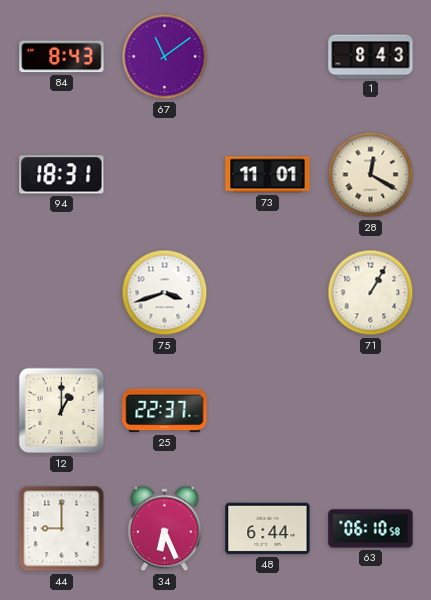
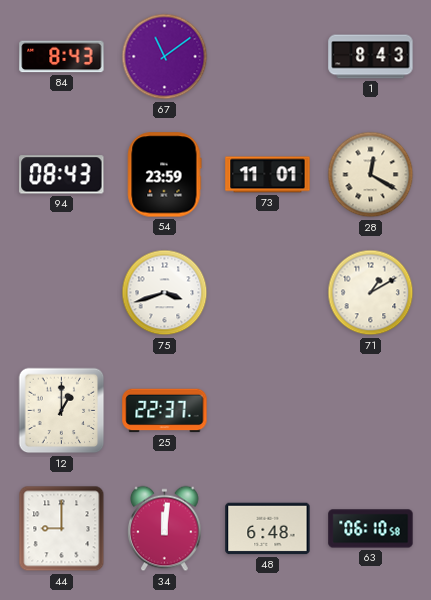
94: 18:31 -> 08:43
54: none -> 23:59
71: 1:05 -> 1:10
34: 6:26 -> 12:01
48: 6:44 -> 6:48
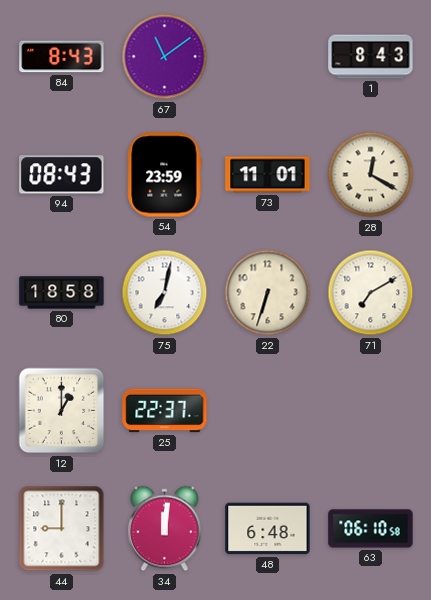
80: none -> 18:58
75: 3:42 -> 7:02
22: none -> 6:33
71: 1:10 -> 7:10
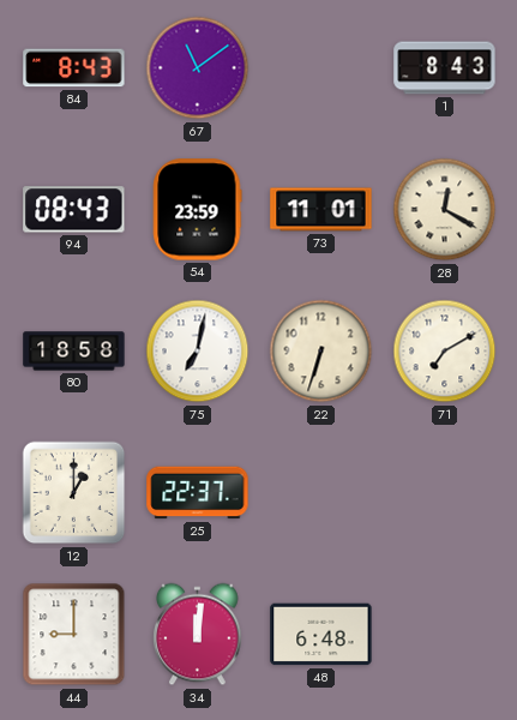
63: 06:10 -> none
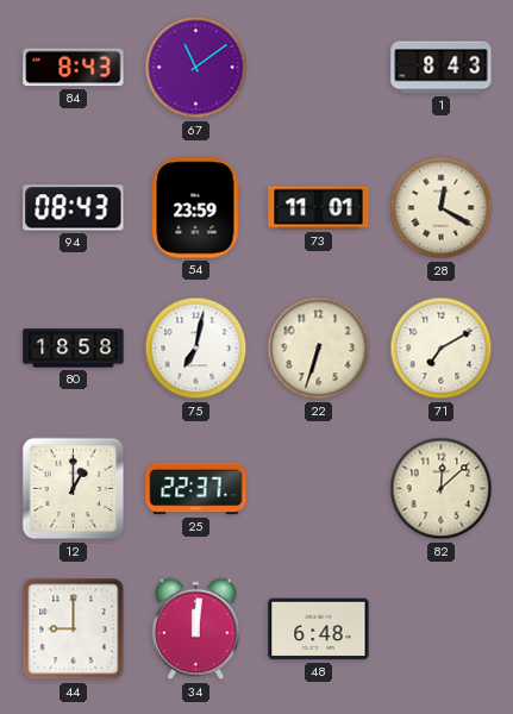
82: none -> 12:08
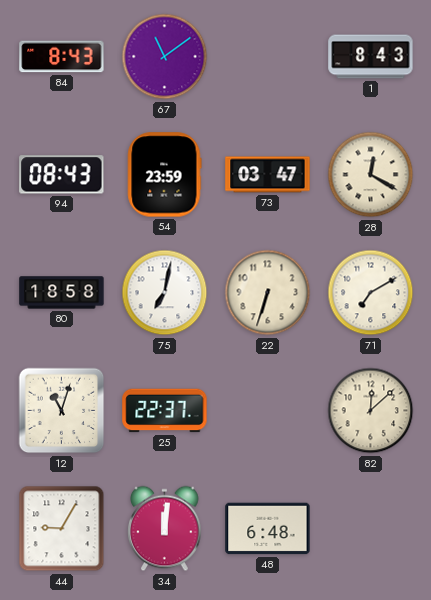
73: 11:01 -> 03:47
12: 1:00 -> 11:03
44: 9:00 -> 9:05
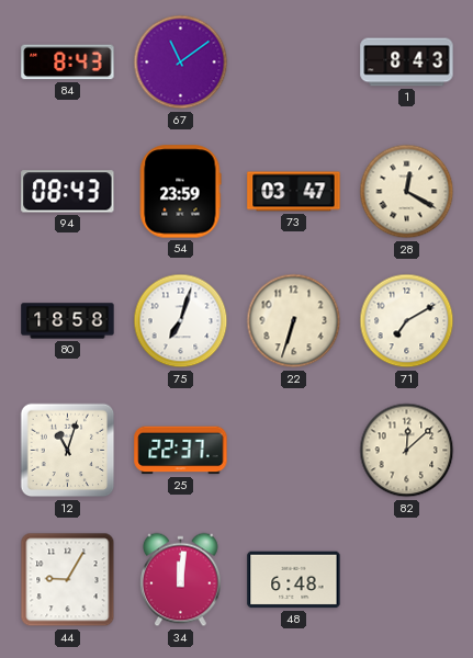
75: 7:02 -> 7:03
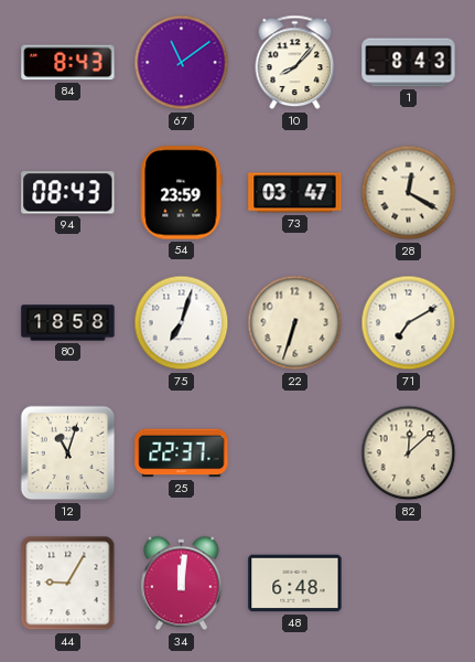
10: none -> 8:07
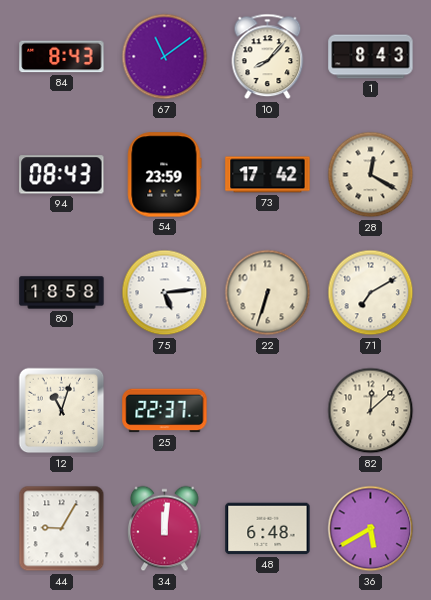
73: 03:47 -> 17:42
75: 7:03 -> 5:14
36: none -> 5:40
